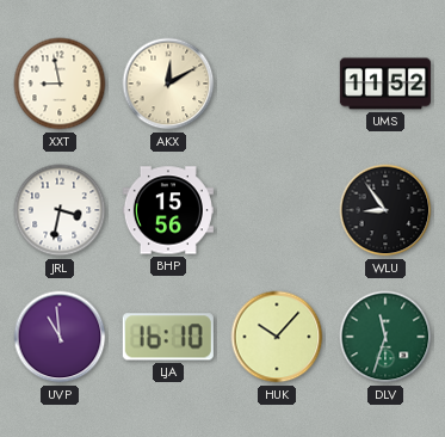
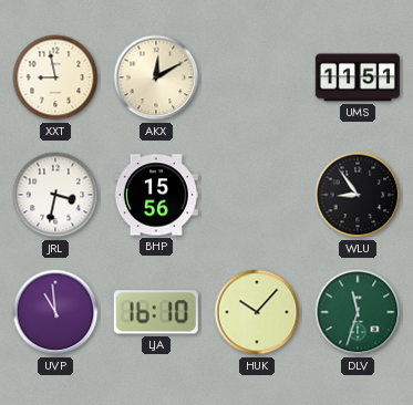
UMS: 11:52 -> 11:51
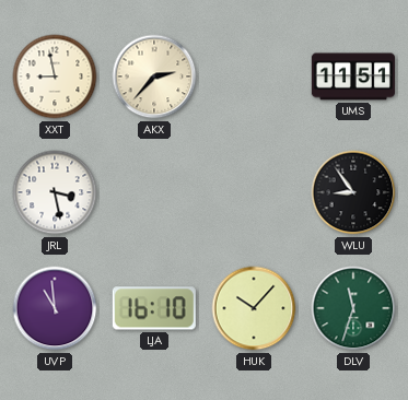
AKX: 12:10 -> 2:37
JRL: 3:32 -> 3:28
BHP: 15:56 -> none
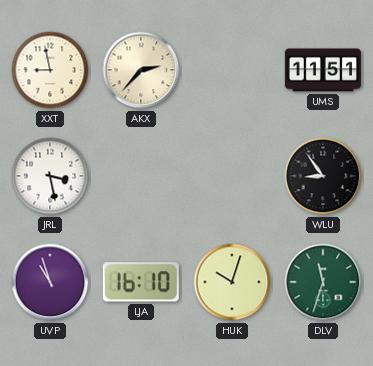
UVP: 10:59 -> 10:57
HUK: 10:07 -> 10:03
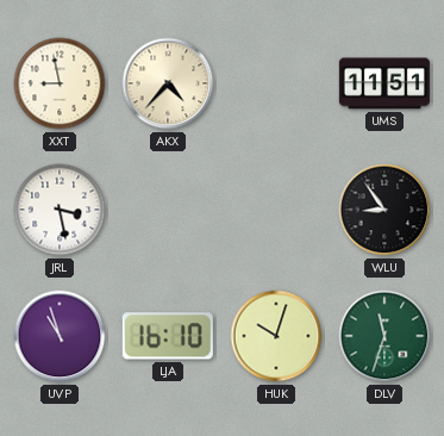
AKX: 2:37 -> 4:37
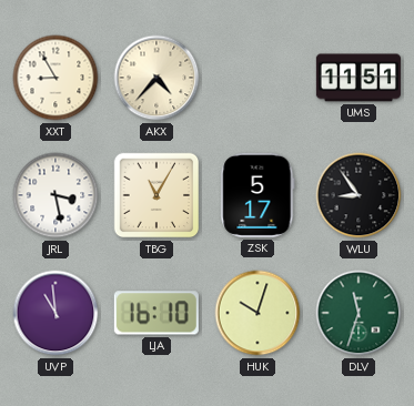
XXT: 8:58 -> 8:55
TBG: none -> 11:05
ZSK: none -> 5:17
UVP: 10:57 -> 10:59
